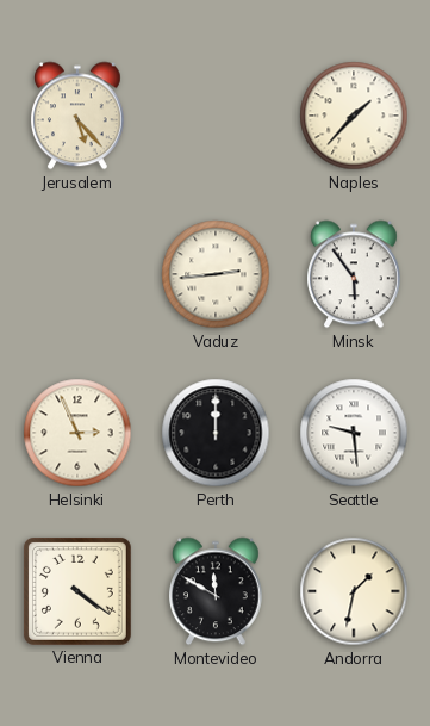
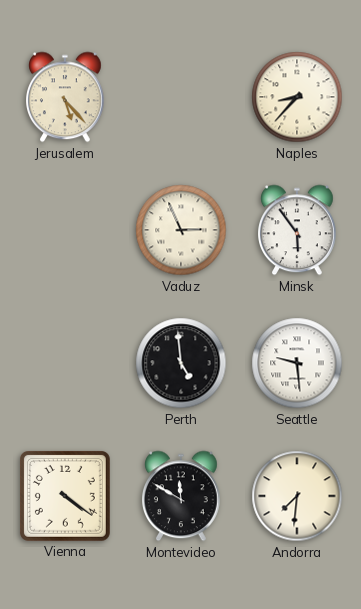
Naples: 1:37 -> 8:37
Vaduz: 2:44 -> 2:56
Helsinki: 2:56 -> none
Perth: 12:00 -> 4:59
Andorra: 1:32 -> 7:31
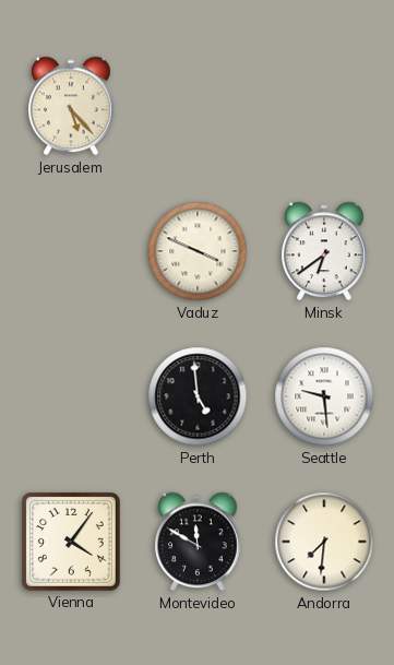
Naples: 8:37 -> none
Vaduz: 2:56 -> 3:49
Minsk: 5:54 -> 6:39
Vienna: 4:21 -> 4:06
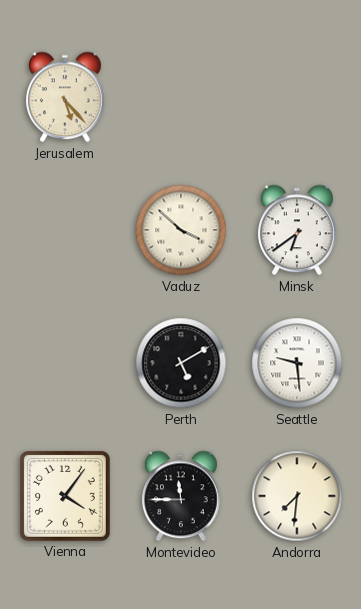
Vaduz: 3:49 -> 3:52
Perth: 4:59 -> 5:10
Montevideo: 11:50 -> 11:45
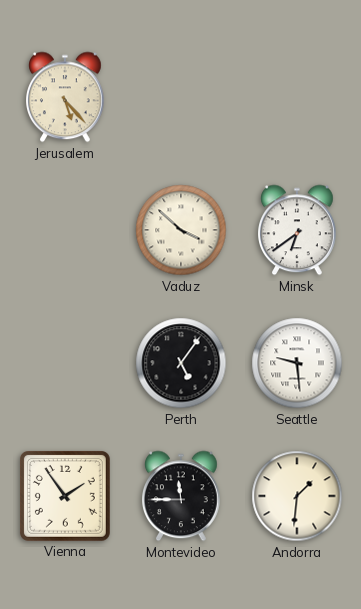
Perth: 5:10 -> 5:06
Vienna: 4:06 -> 1:54
Andorra: 7:31 -> 1:31
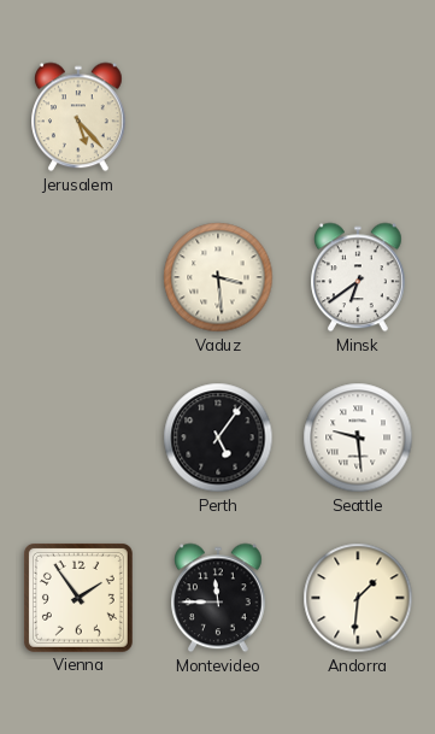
Vaduz: 3:52 -> 3:29
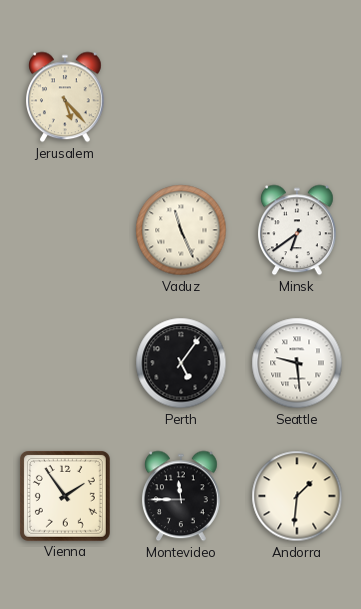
Vaduz: 3:29 -> 11:26
